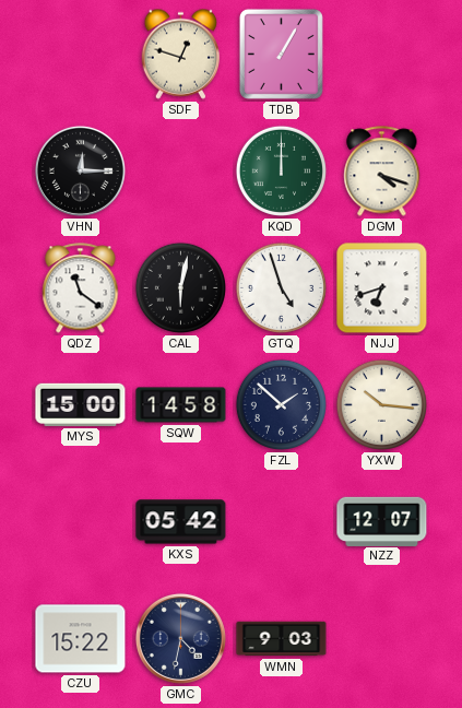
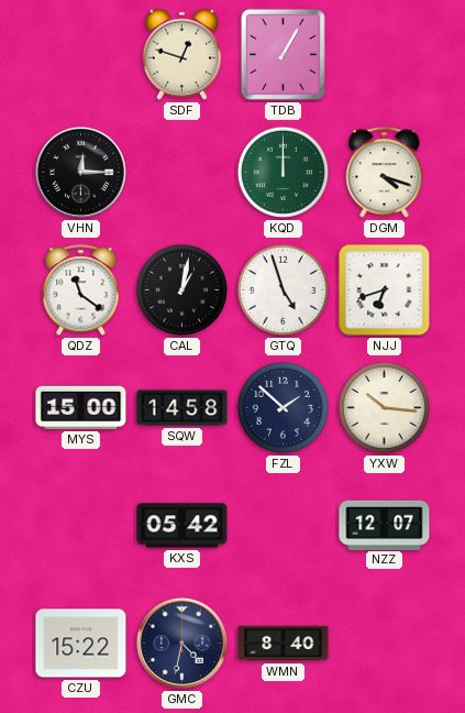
CAL: 6:02 -> 1:02
WMN: 9:03 -> 8:40
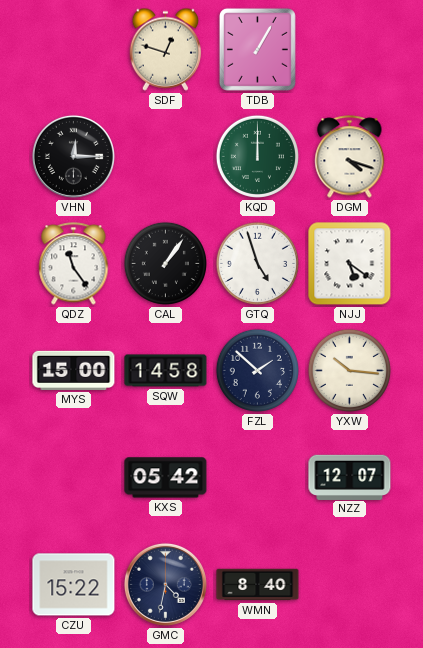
QDZ: 11:21 -> 11:24
CAL: 1:02 -> 1:06
NJJ: 6:42 -> 5:21
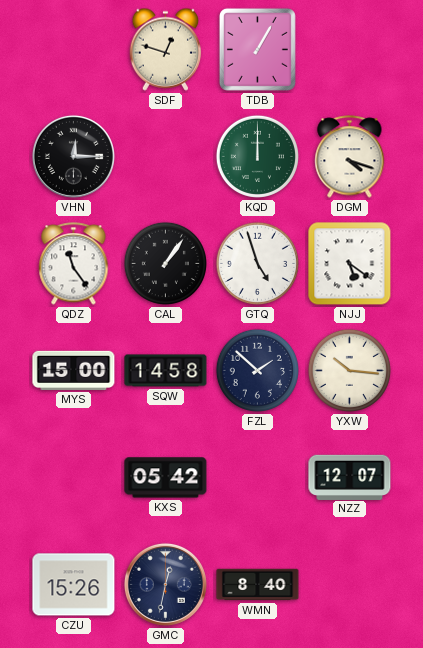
CZU: 15:22 -> 15:26
GMC: 4:32 -> 12:32
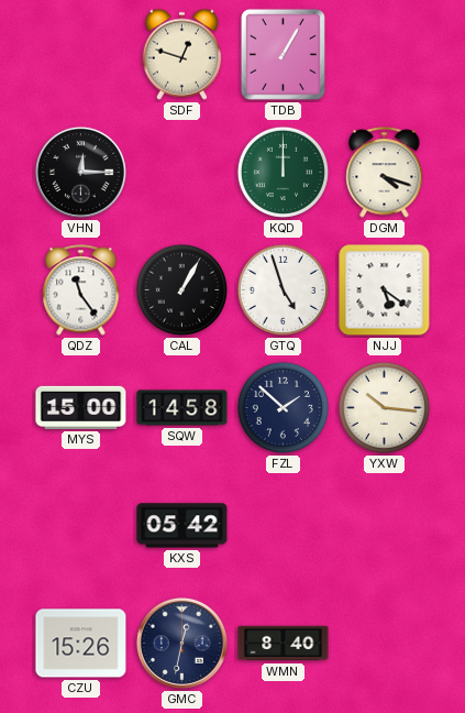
CAL: 1:06 -> 1:05
NZZ: 12:07 -> none
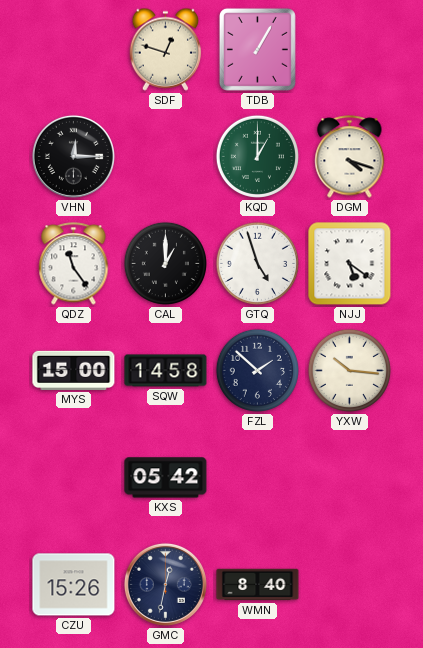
KQD: 12:00 -> 1:00
CAL: 1:05 -> 1:00
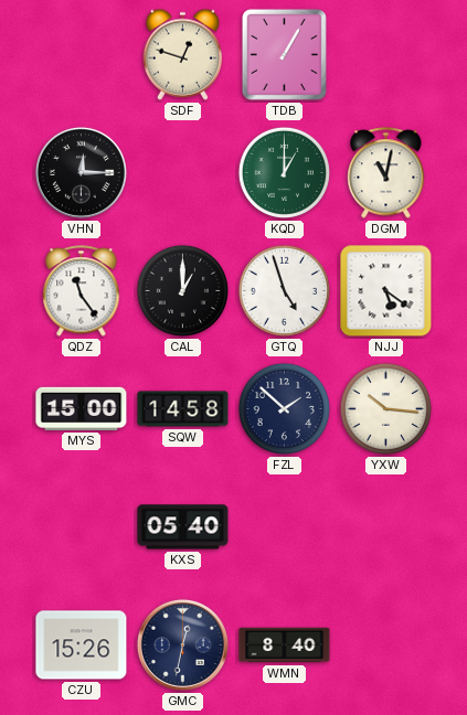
DGM: 4:18 -> 11:02
KXS: 05:42 -> 05:40
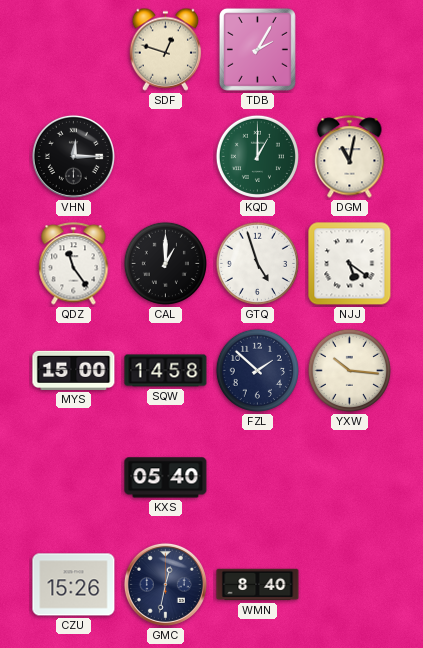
TDB: 1:05 -> 2:05
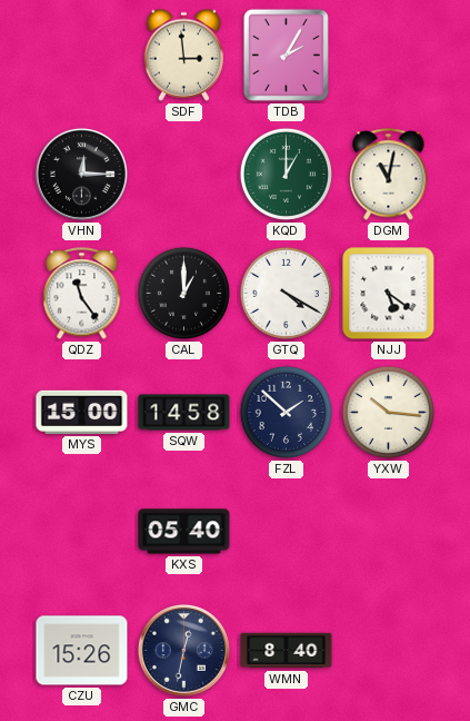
SDF: 12:48 -> 2:59
GTQ: 4:57 -> 4:20
